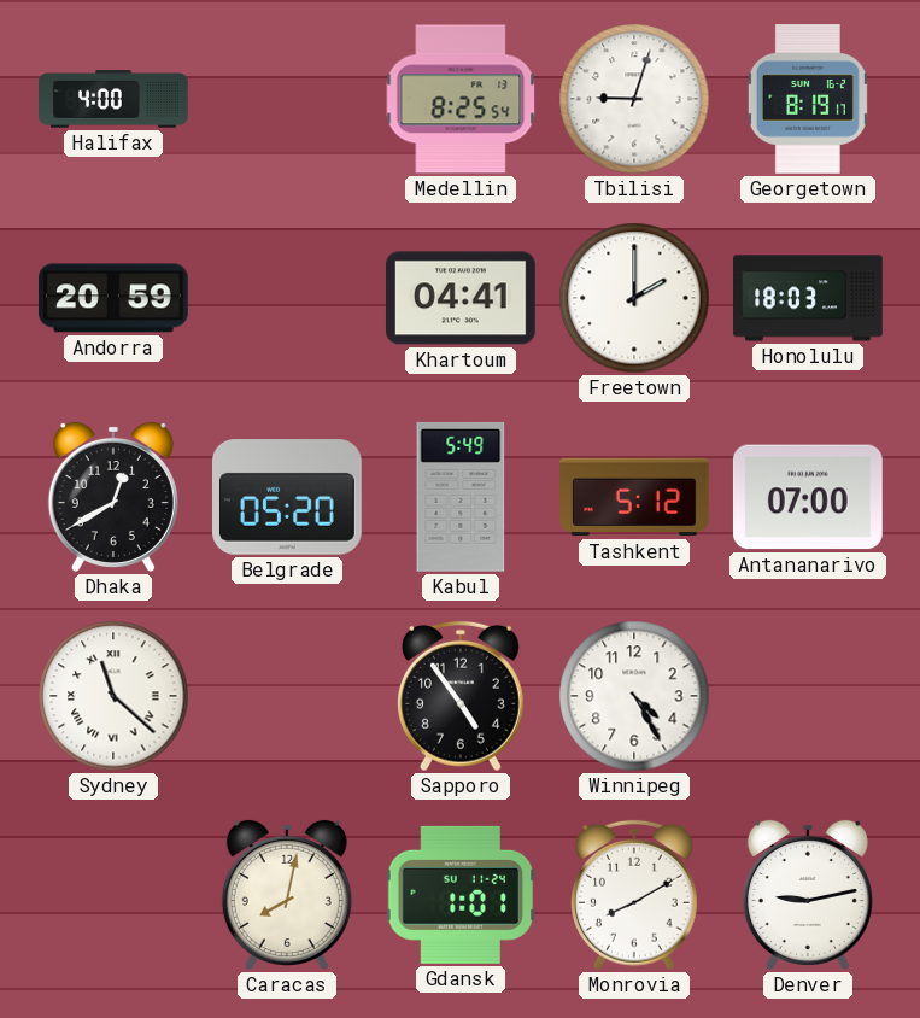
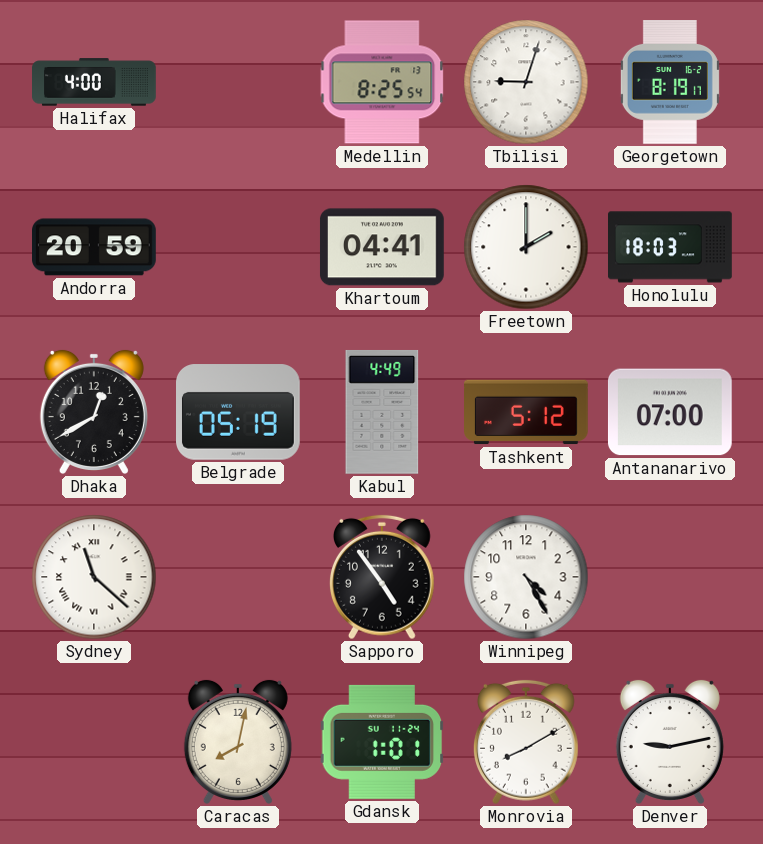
Belgrade: 05:20 -> 05:19
Kabul: 5:49 -> 4:49
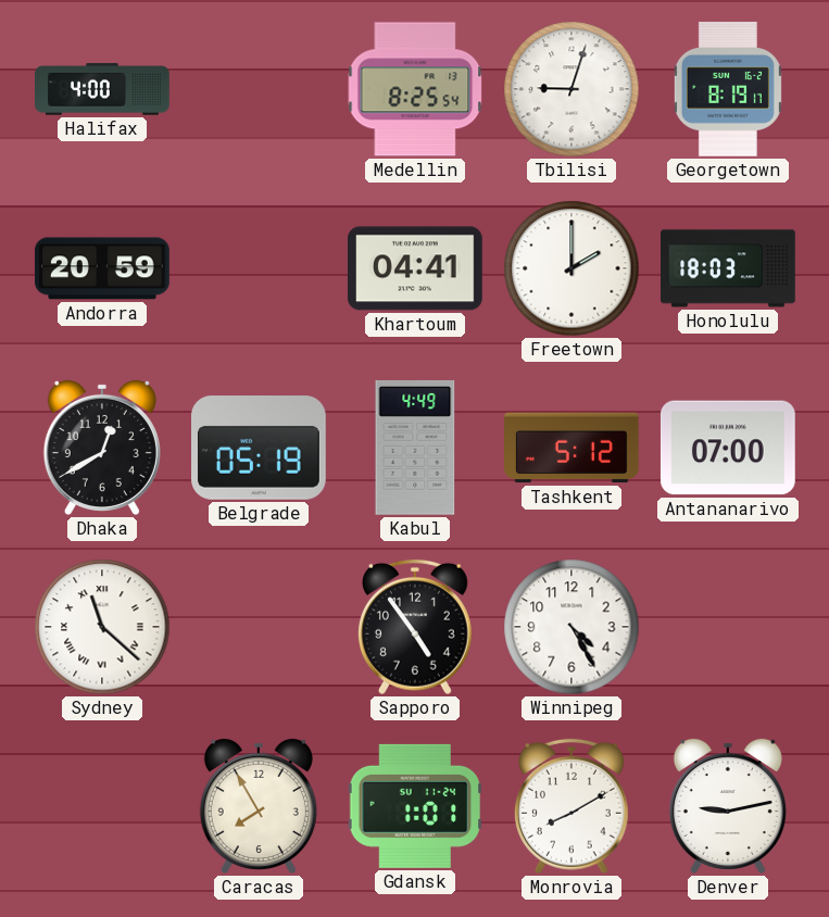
Caracas: 8:02 -> 7:55
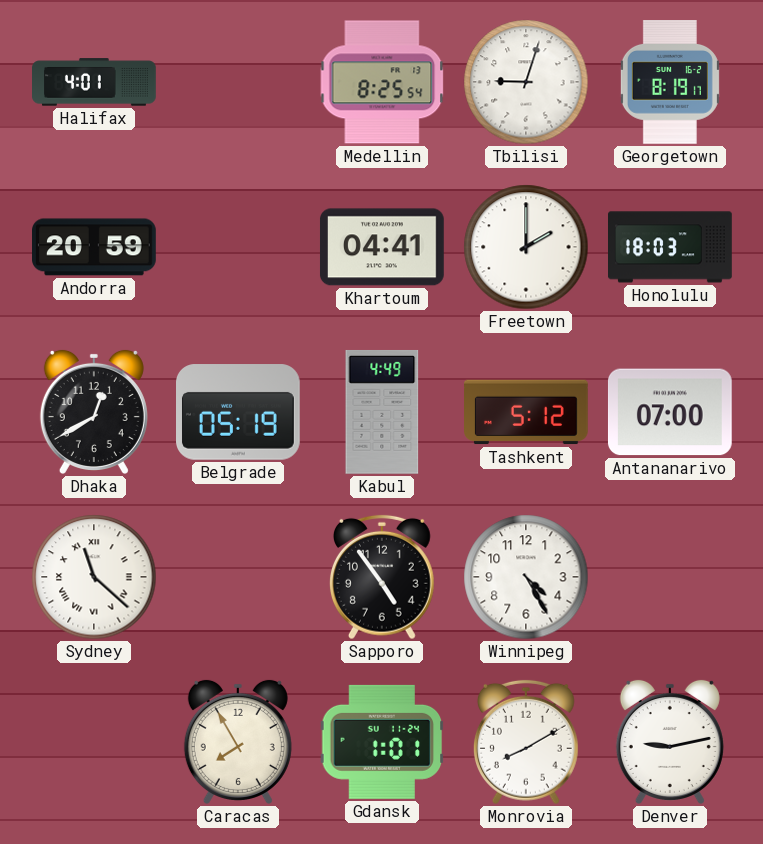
Halifax: 4:00 -> 4:01
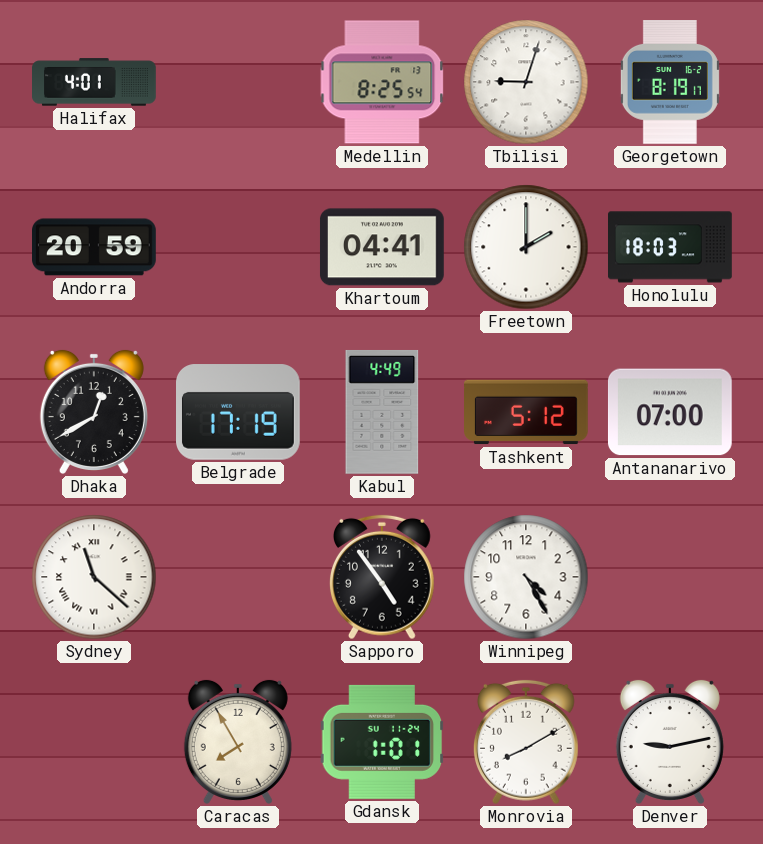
Belgrade: 05:19 -> 17:19
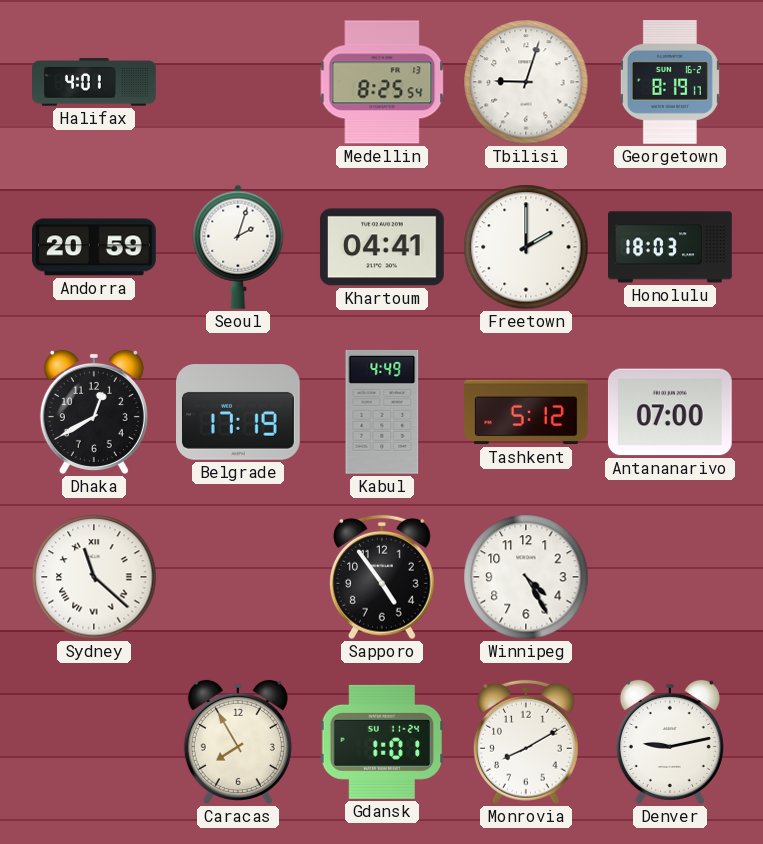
Seoul: none -> 2:03
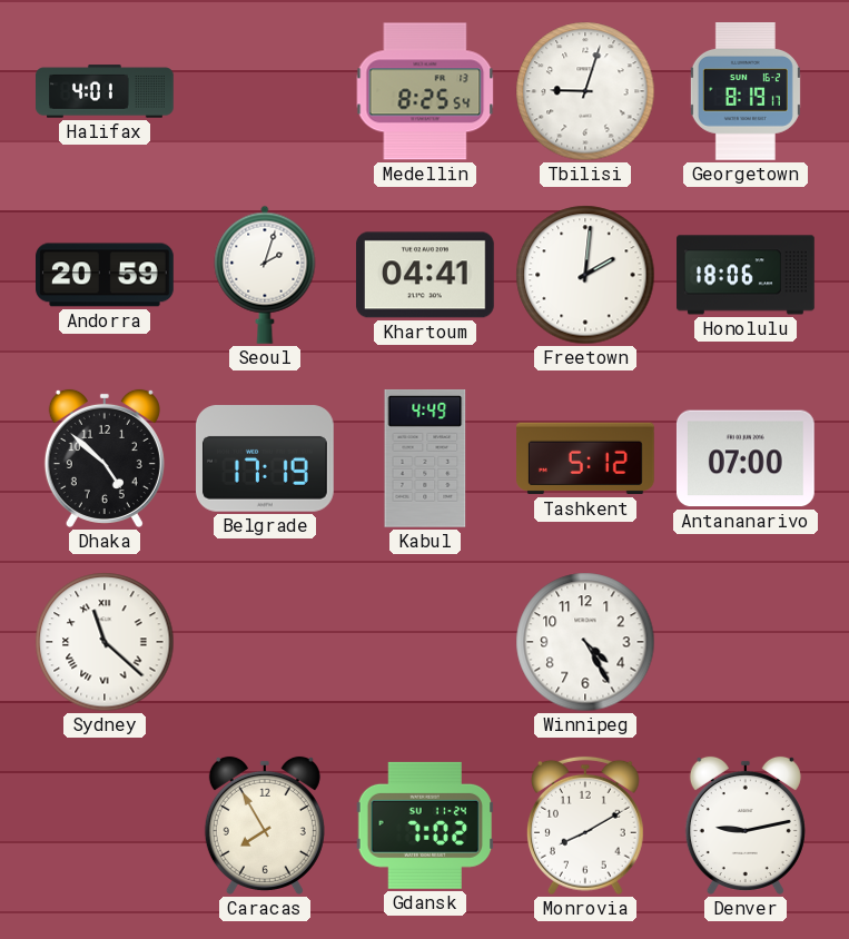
Freetown: 2:00 -> 2:01
Honolulu: 18:03 -> 18:06
Dhaka: 12:40 -> 4:52
Sapporo: 4:54 -> none
Gdansk: 1:01 -> 7:02
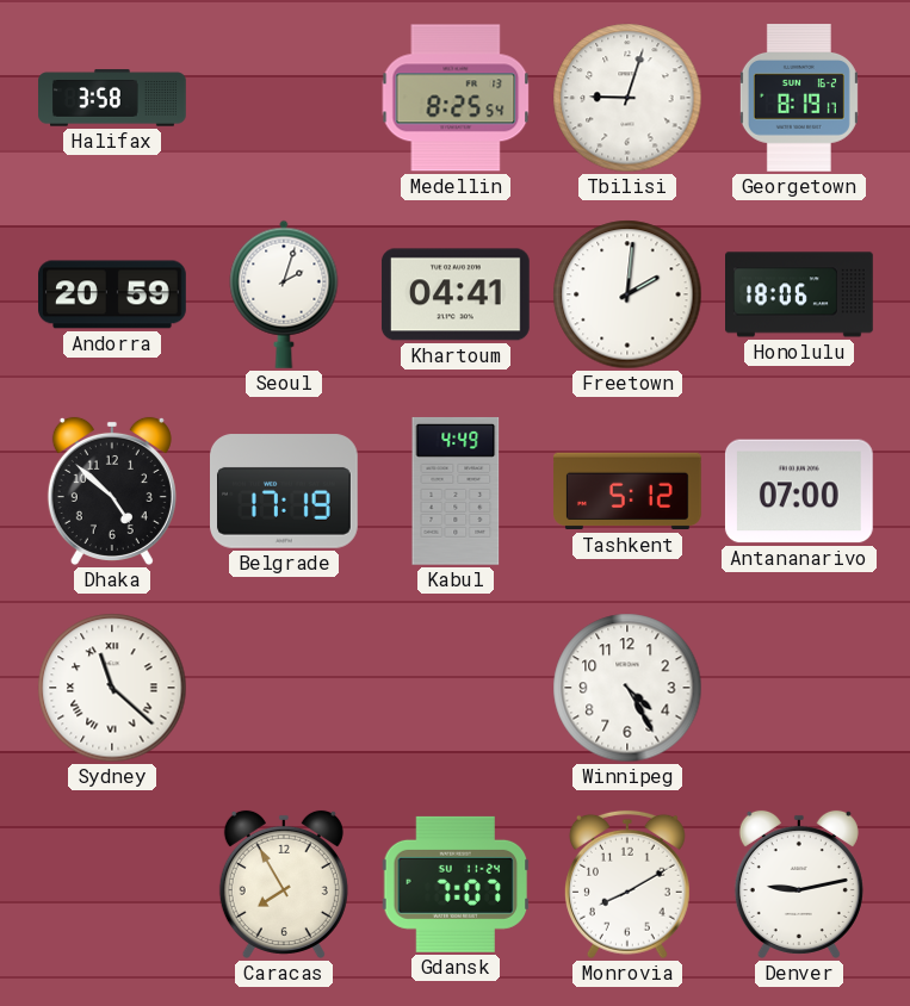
Halifax: 4:01 -> 3:58
Gdansk: 7:02 -> 7:07
